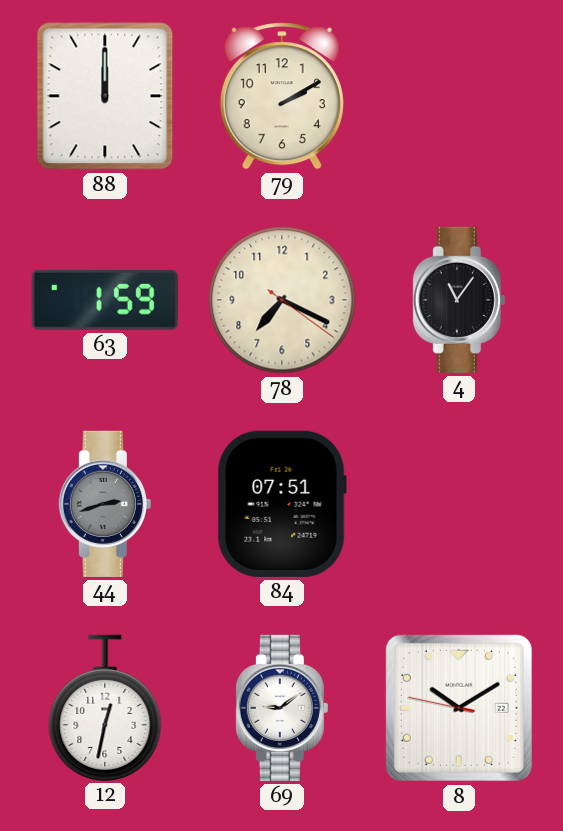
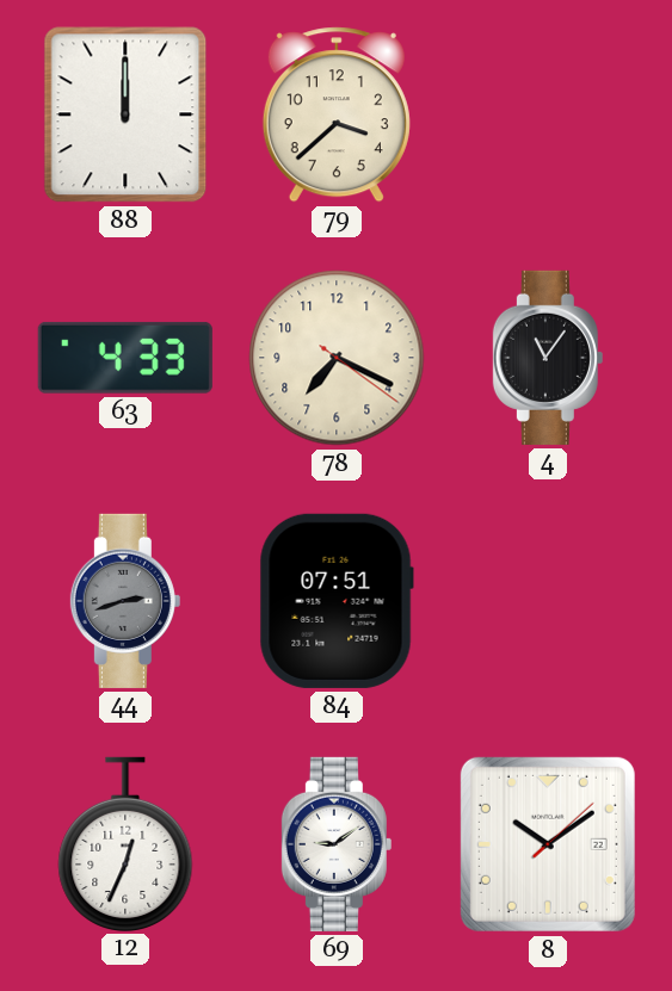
79: 2:10 -> 3:38
63: 1:59 -> 4:33
12: 12:32 -> 12:34
8: 10:09:47 -> 10:09:08
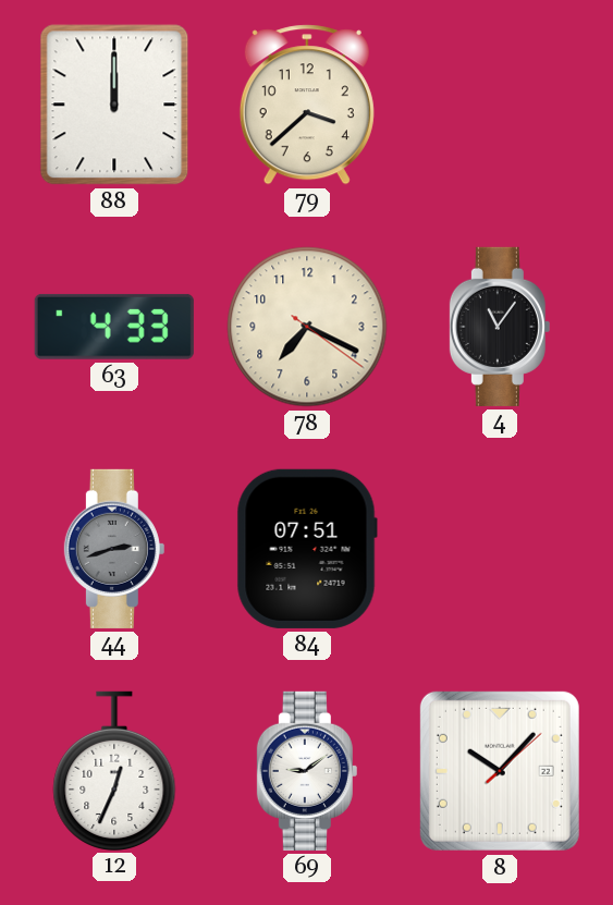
8: 10:09 -> 10:07
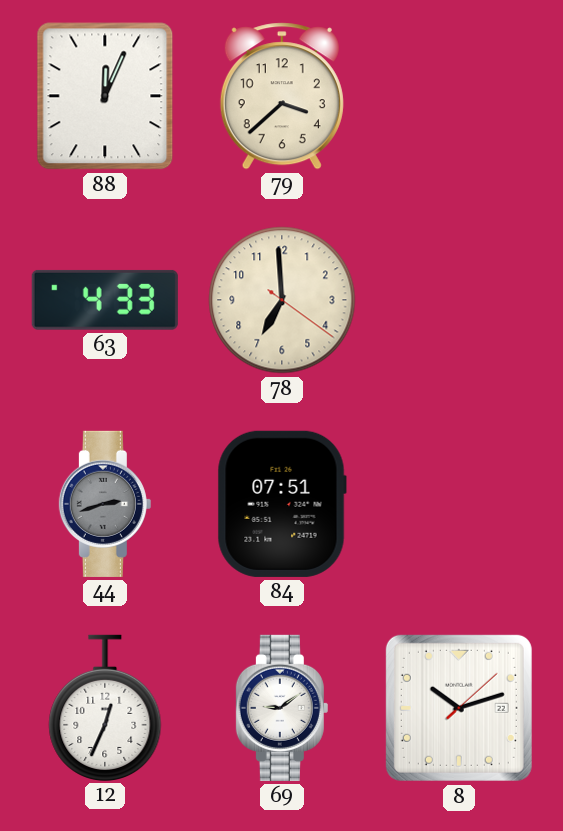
88: 12:00 -> 12:04
78: 7:19 -> 6:59
4: 11:06 -> none
8: 10:07 -> 10:12
